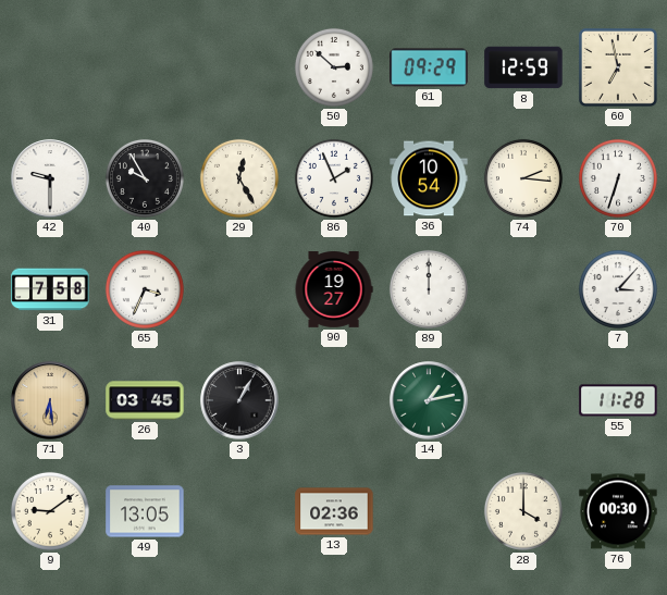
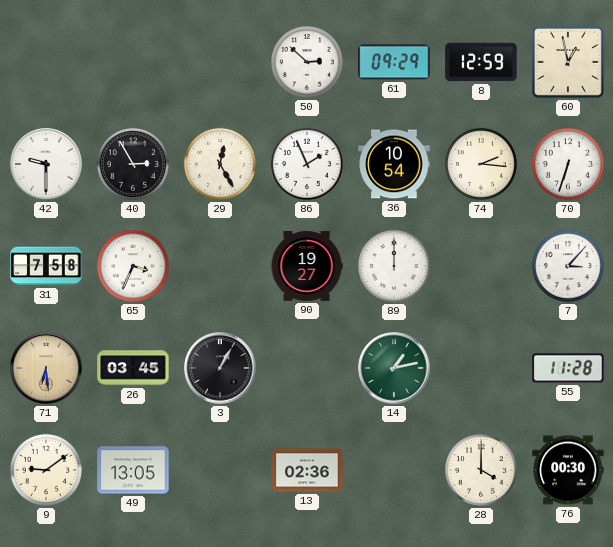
60: 6:58 -> 12:58
40: 9:55 -> 2:55
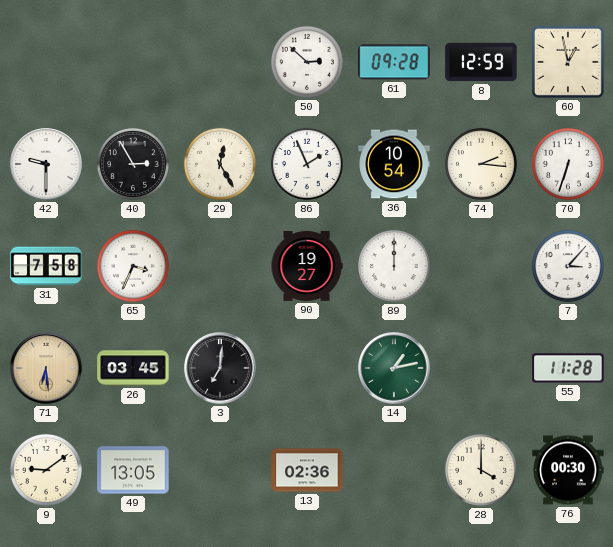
61: 09:29 -> 09:28
3: 1:05 -> 7:01
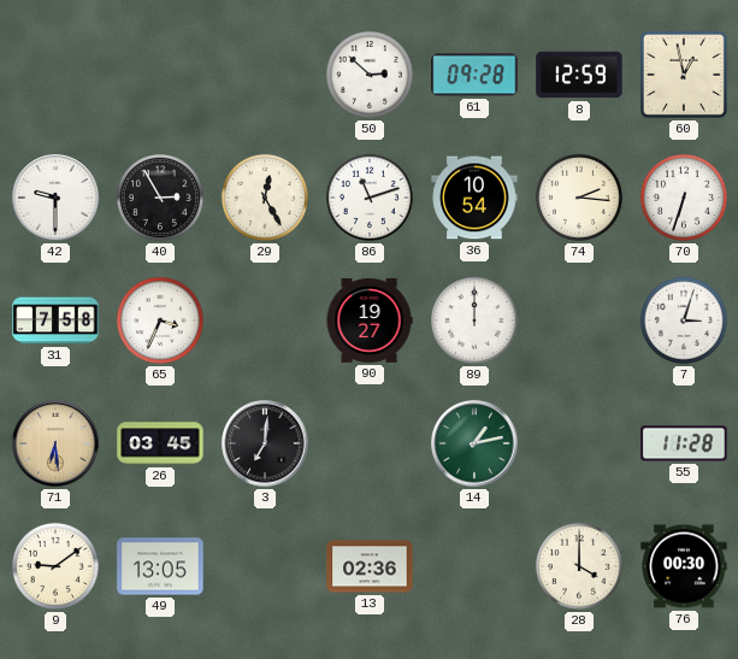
86: 1:56 -> 11:12
7: 3:07 -> 3:03
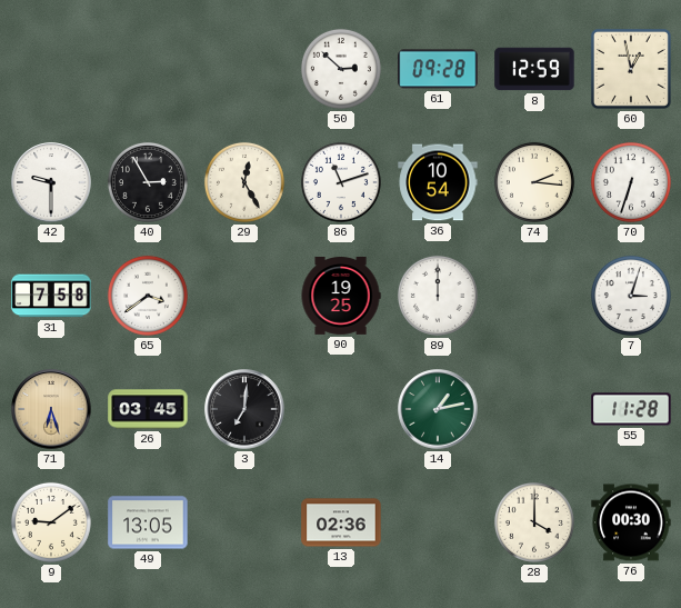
65: 3:34 -> 3:39
90: 19:27 -> 19:25
71: 6:29 -> 6:27
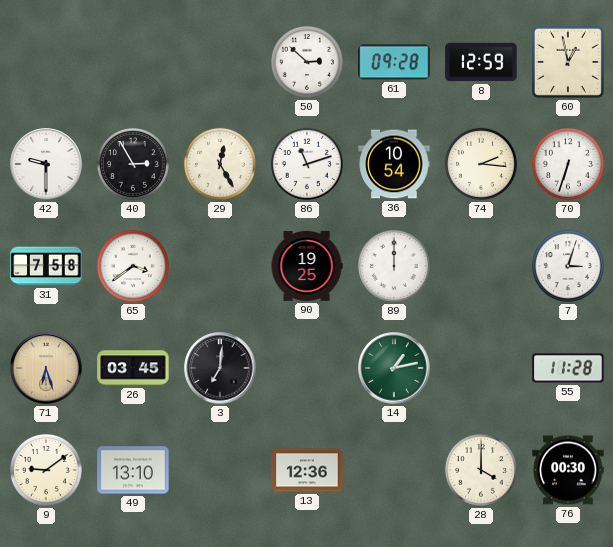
49: 13:05 -> 13:10
13: 02:36 -> 12:36
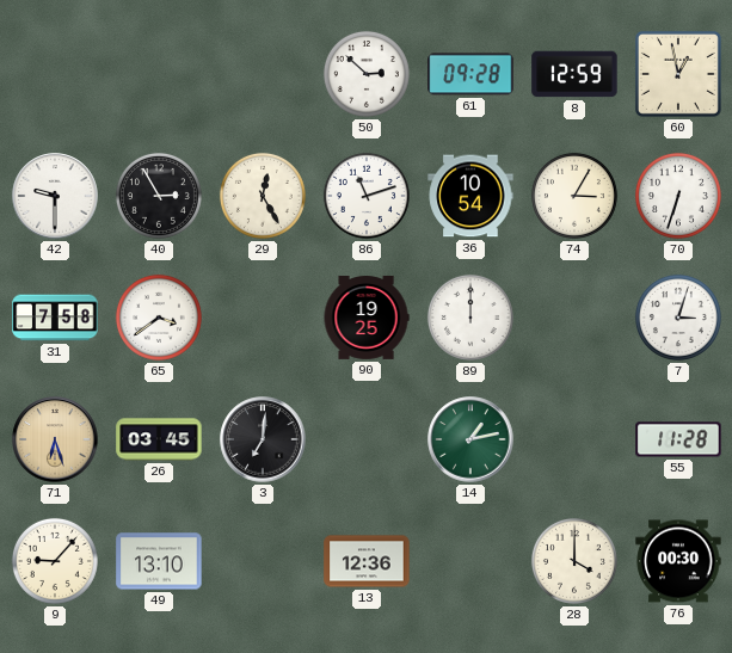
74: 2:16 -> 3:05
9: 9:09 -> 9:07
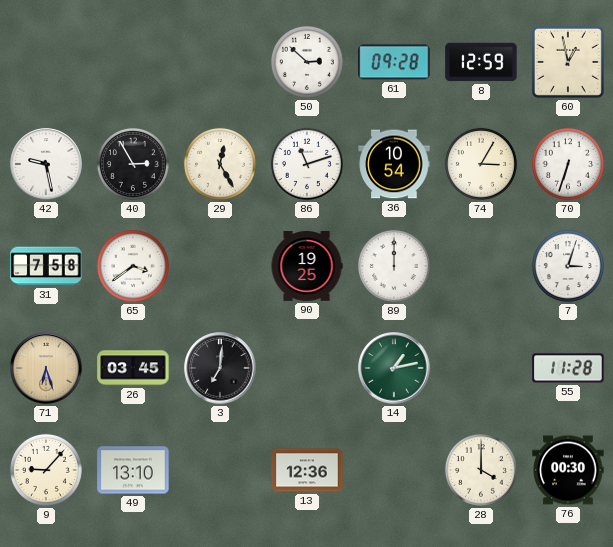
42: 9:30 -> 9:28
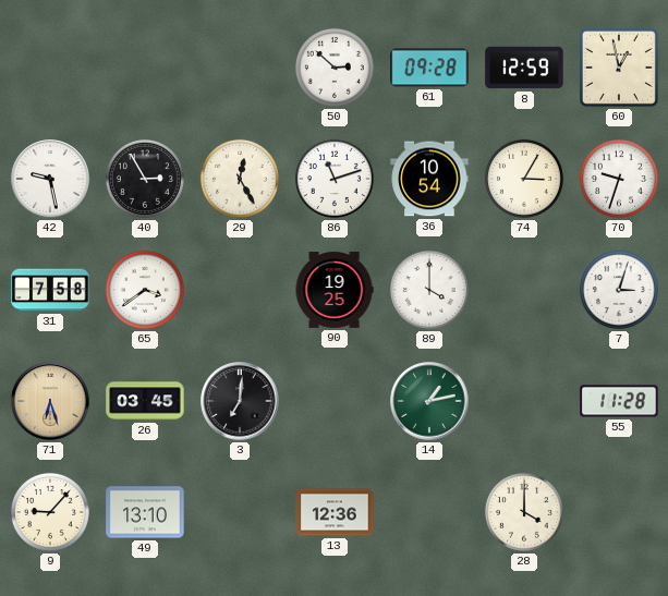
70: 6:33 -> 9:33
89: 12:00 -> 4:00
76: 00:30 -> none
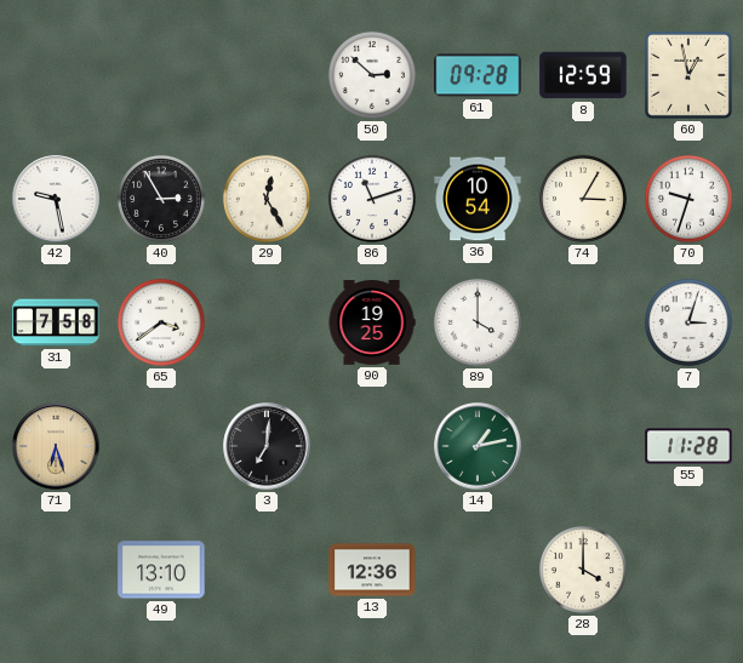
26: 03:45 -> none
9: 9:07 -> none
